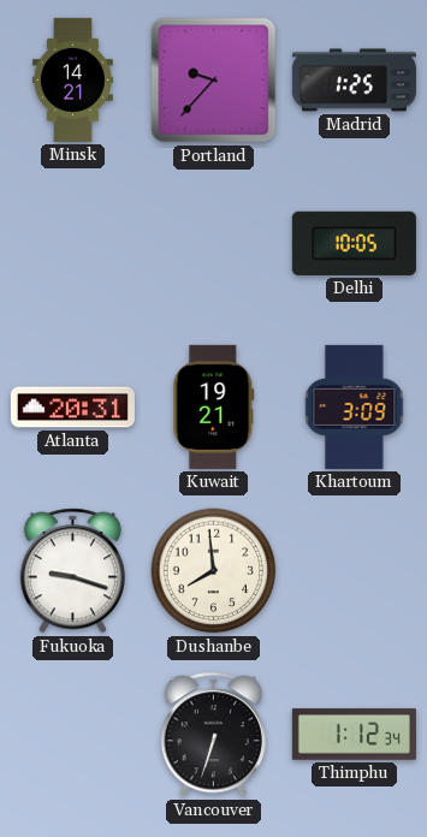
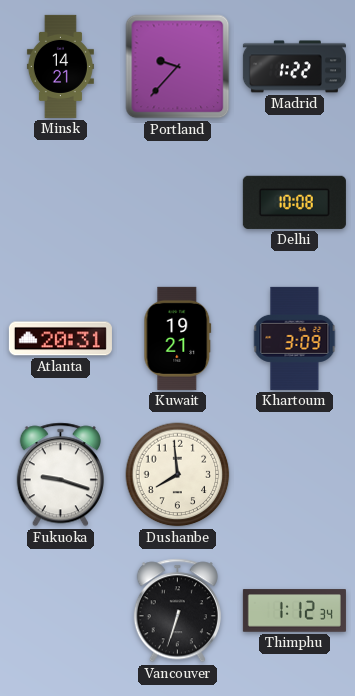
Madrid: 1:25 -> 1:22
Delhi: 10:05 -> 10:08
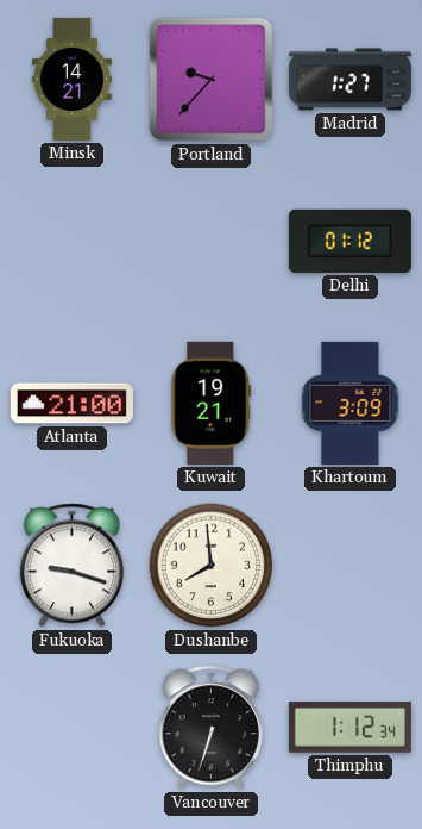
Madrid: 1:22 -> 1:27
Delhi: 10:08 -> 01:12
Atlanta: 20:31 -> 21:00
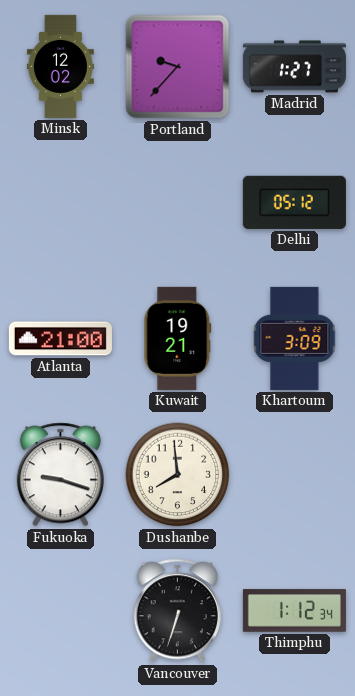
Minsk: 14:21 -> 12:02
Delhi: 01:12 -> 05:12
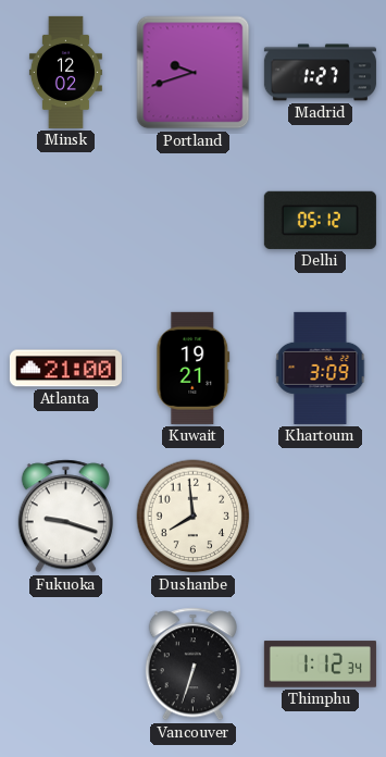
Portland: 9:37 -> 9:42
